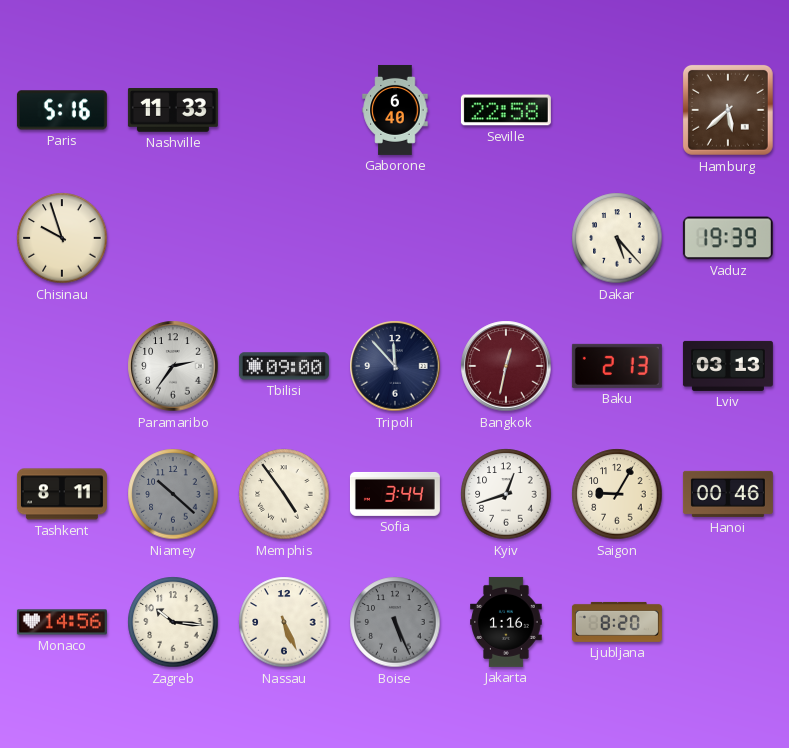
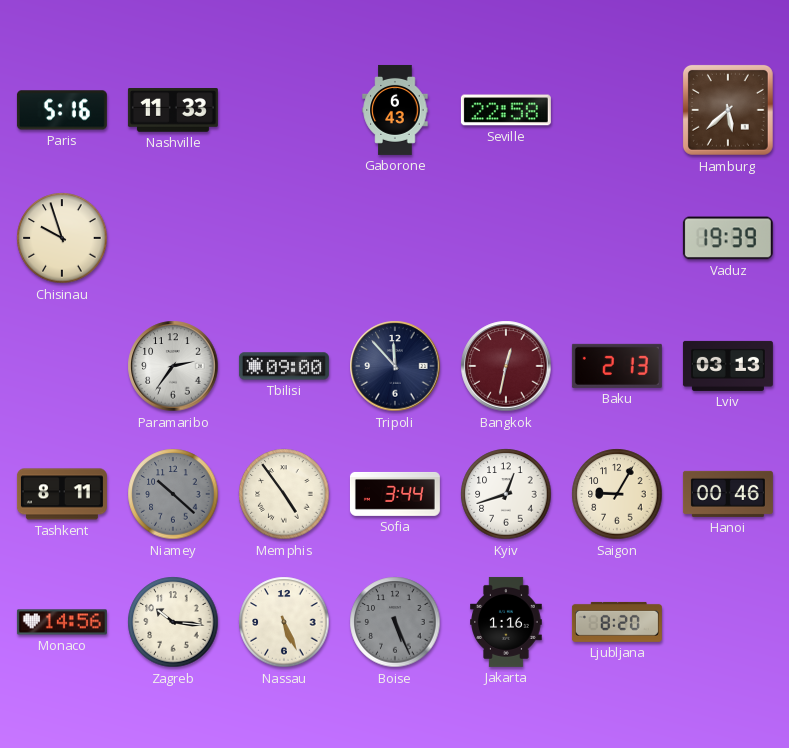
Gaborone: 6:40 -> 6:43
Dakar: 5:23 -> none
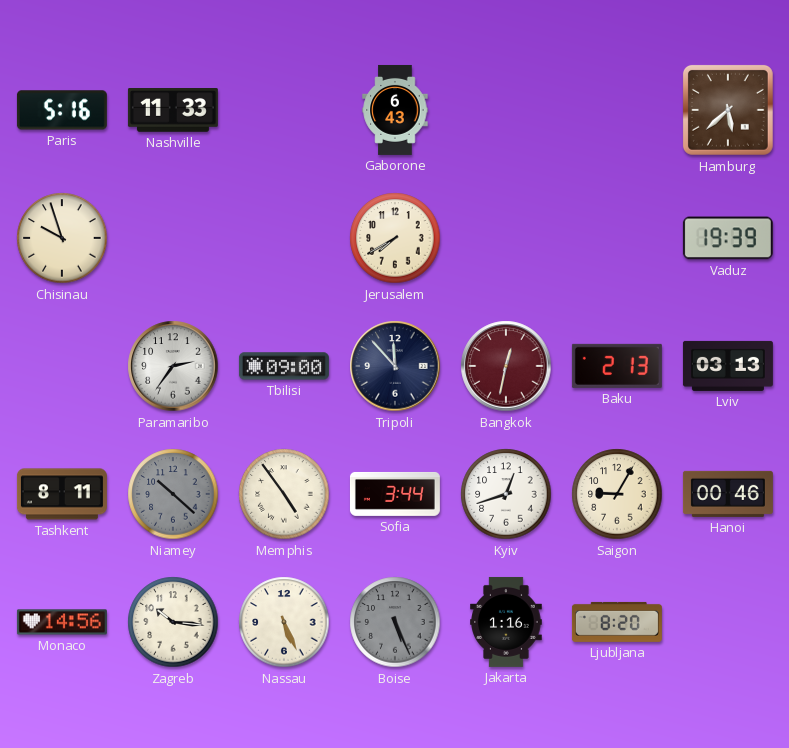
Seville: 22:58 -> none
Jerusalem: none -> 7:40
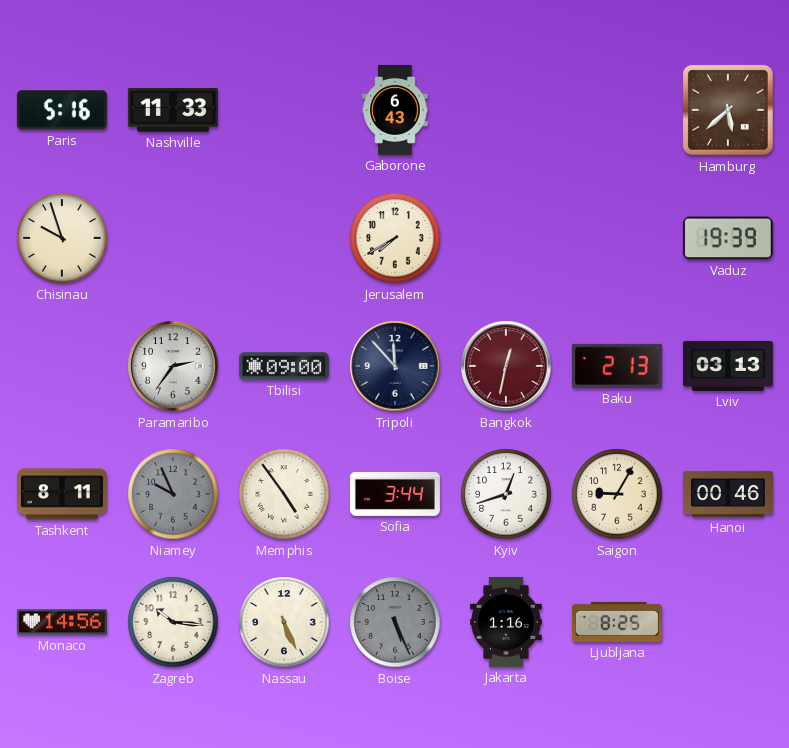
Niamey: 10:22 -> 9:56
Ljubljana: 8:20 -> 8:25
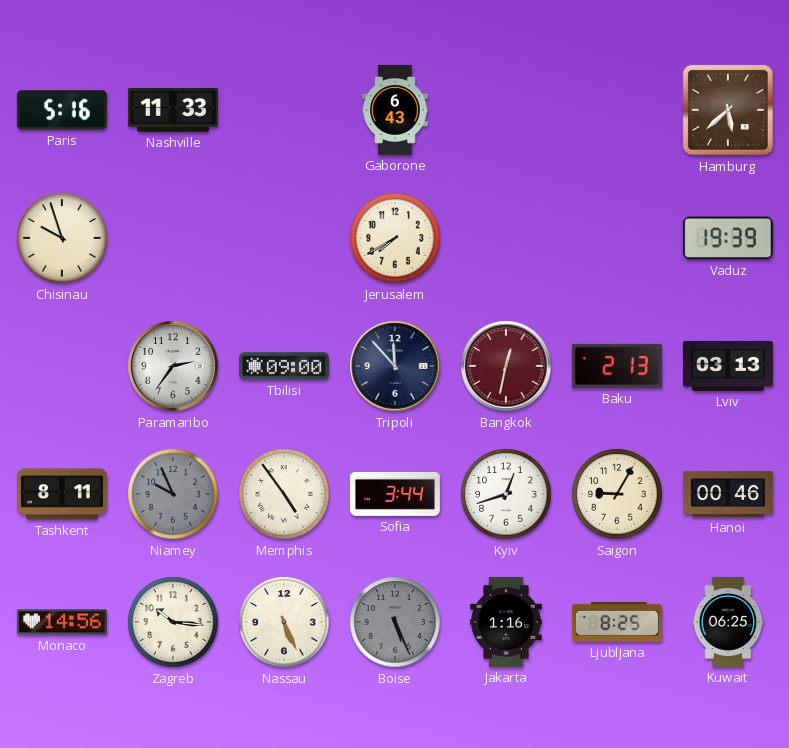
Kuwait: none -> 06:25
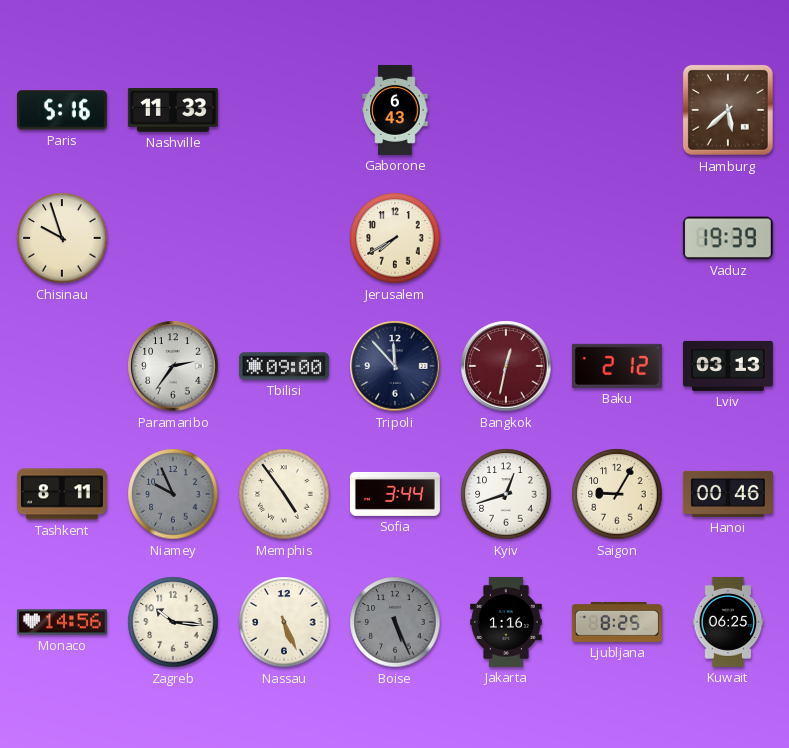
Baku: 2:13 -> 2:12
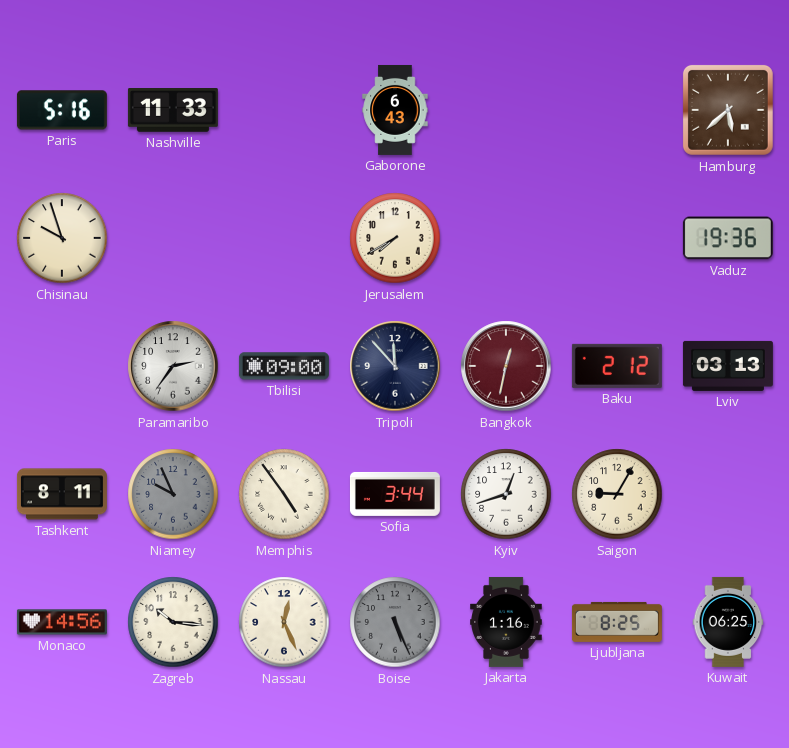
Vaduz: 19:39 -> 19:36
Hanoi: 00:46 -> none
Nassau: 5:26 -> 12:26
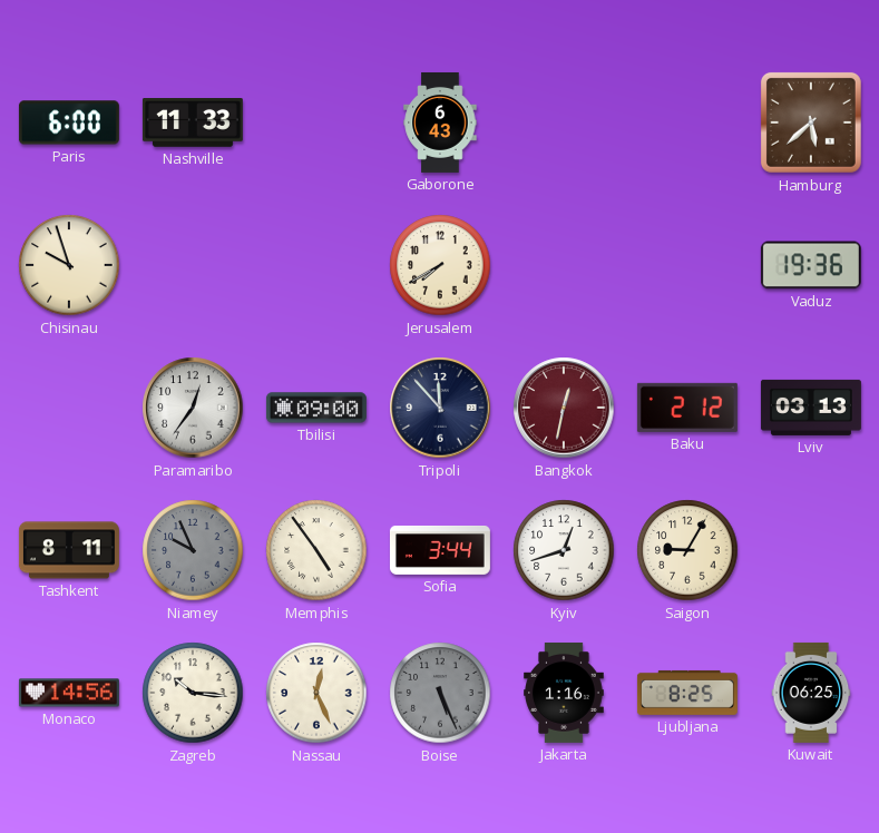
Paris: 5:16 -> 6:00
Paramaribo: 2:36 -> 12:36
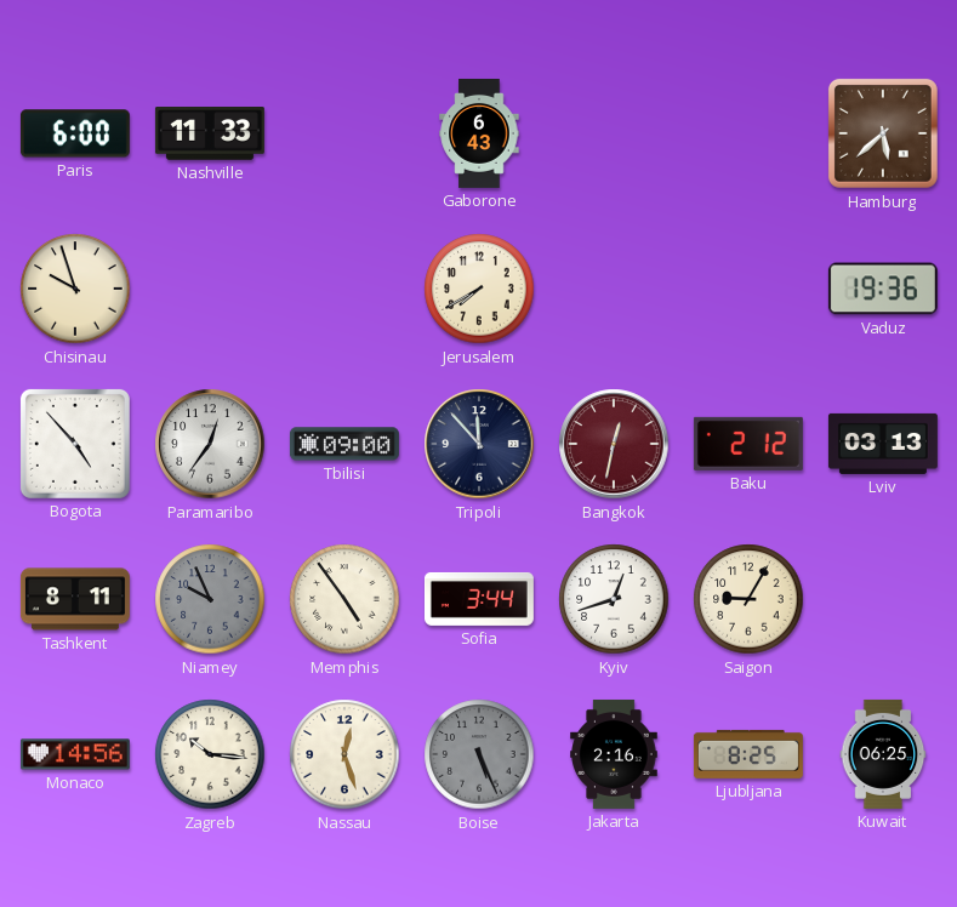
Bogota: none -> 4:53
Nassau: 12:26 -> 12:27
Jakarta: 1:16 -> 2:16
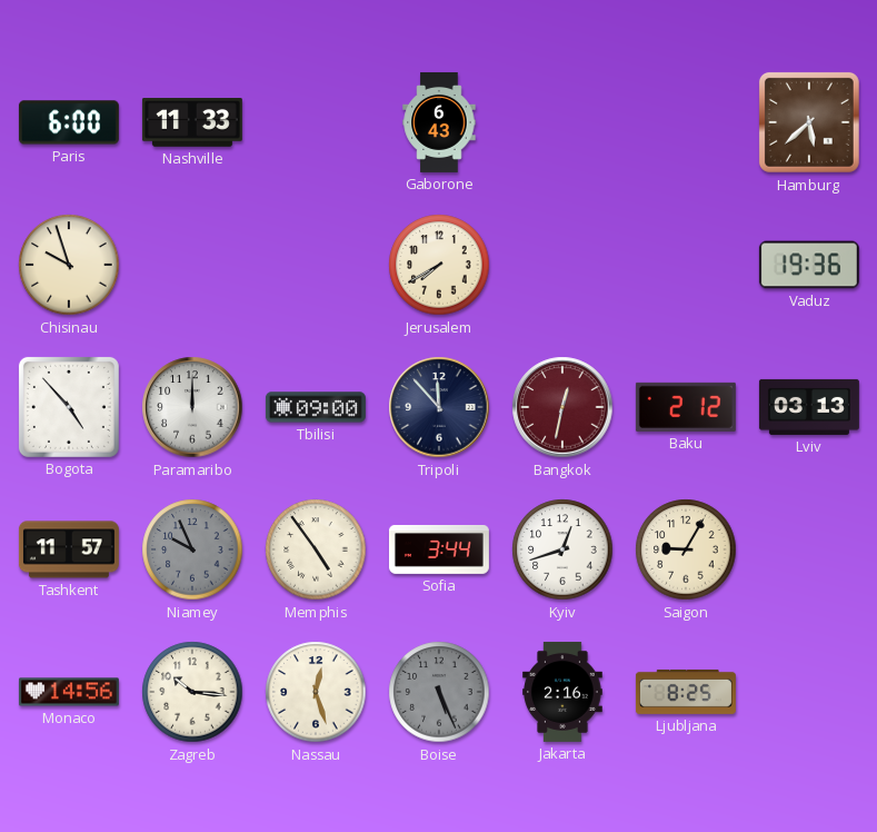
Paramaribo: 12:36 -> 12:00
Tashkent: 8:11 -> 11:57
Kuwait: 06:25 -> none
